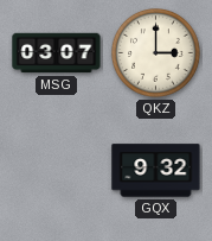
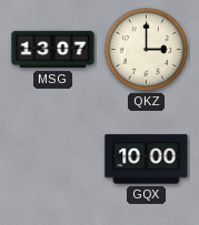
MSG: 03:07 -> 13:07
GQX: 9:32 -> 10:00
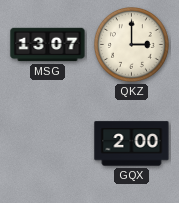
GQX: 10:00 -> 2:00
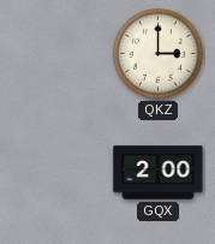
MSG: 13:07 -> none
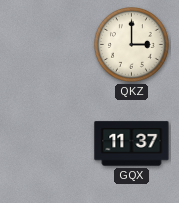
GQX: 2:00 -> 11:37
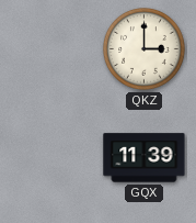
GQX: 11:37 -> 11:39
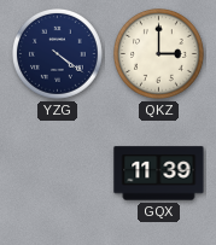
YZG: none -> 4:21
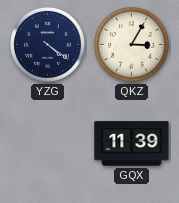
QKZ: 3:00 -> 3:05
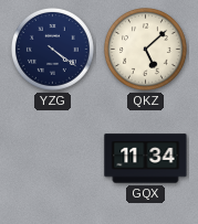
QKZ: 3:05 -> 5:08
GQX: 11:39 -> 11:34
